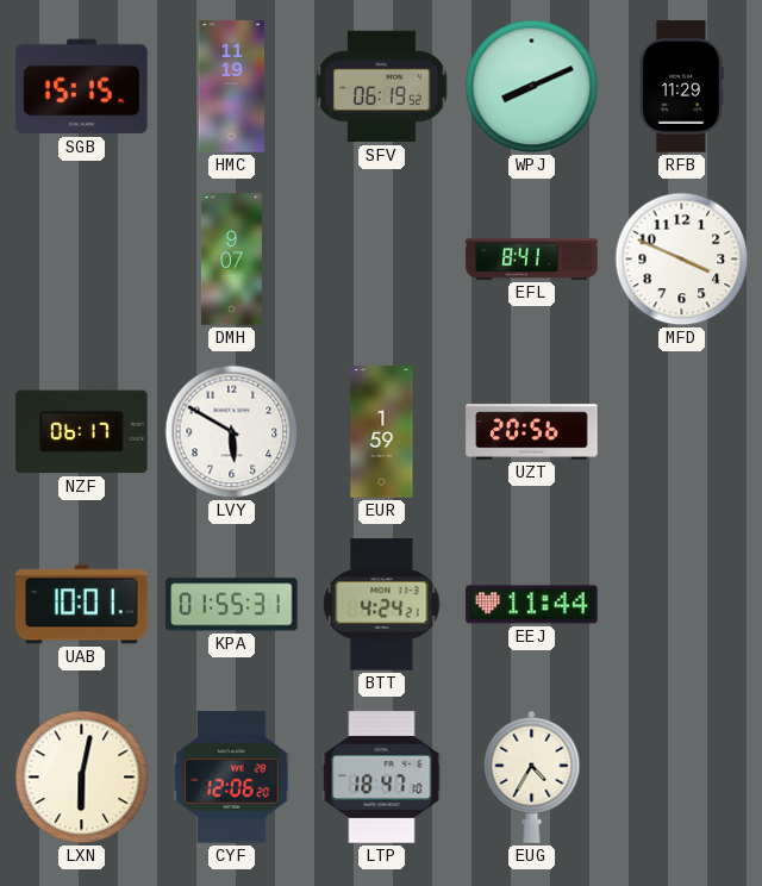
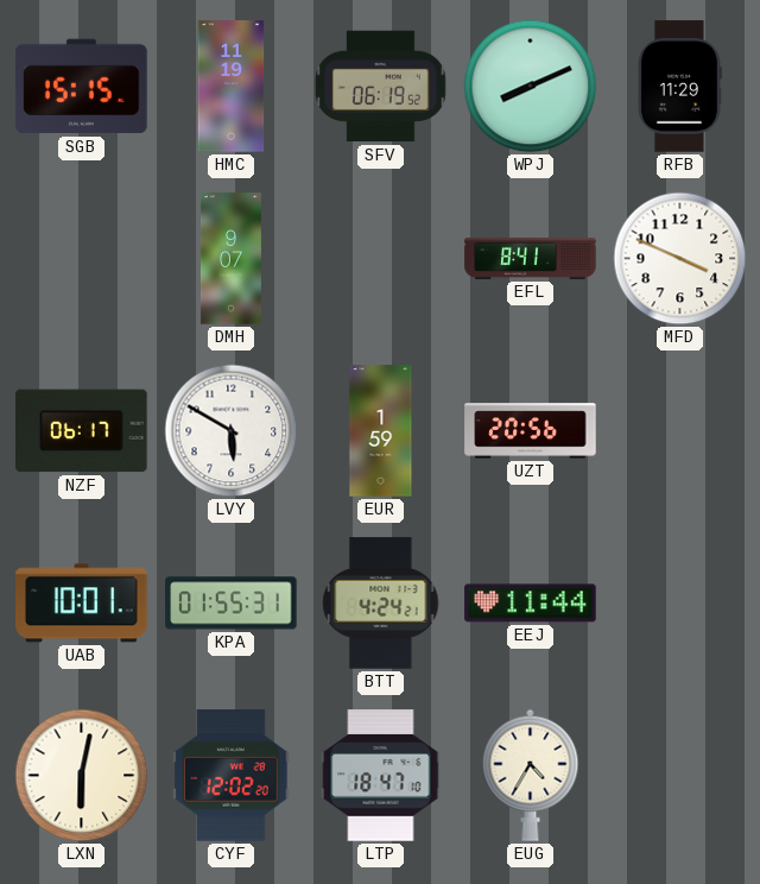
CYF: 12:06 -> 12:02
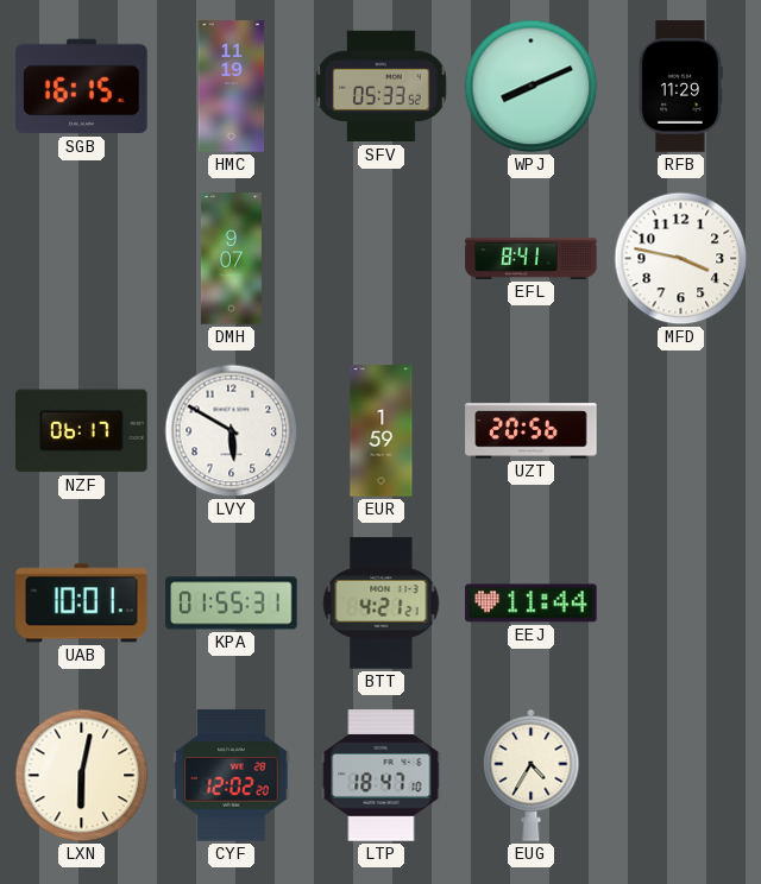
SGB: 15:15 -> 16:15
SFV: 06:19 -> 05:33
MFD: 3:49 -> 3:47
BTT: 4:24 -> 4:21
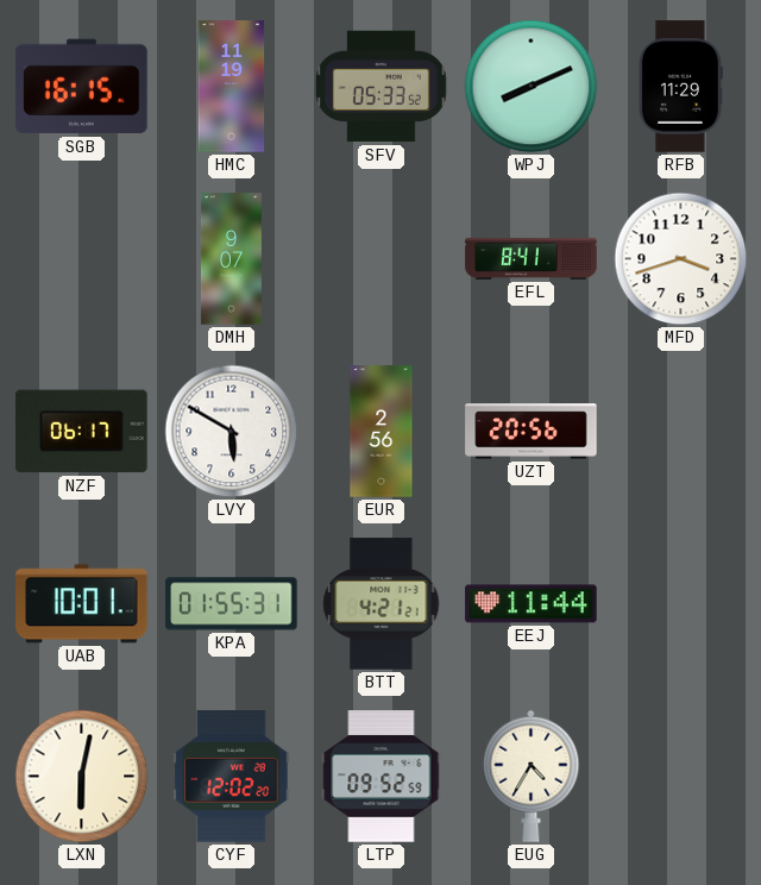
MFD: 3:47 -> 3:42
EUR: 1:59 -> 2:56
LTP: 18:47 -> 09:52
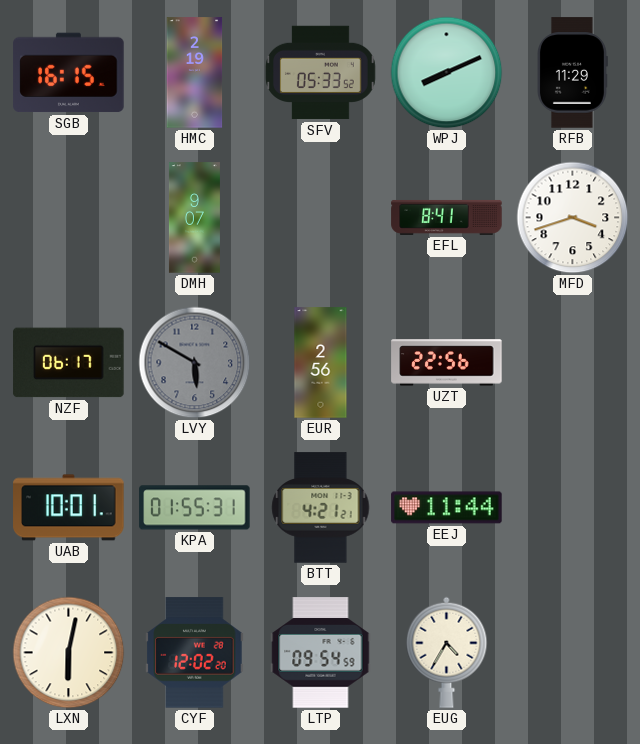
HMC: 11:19 -> 2:19
LVY dial: white -> grey
UZT: 20:56 -> 22:56
LTP: 09:52 -> 09:54
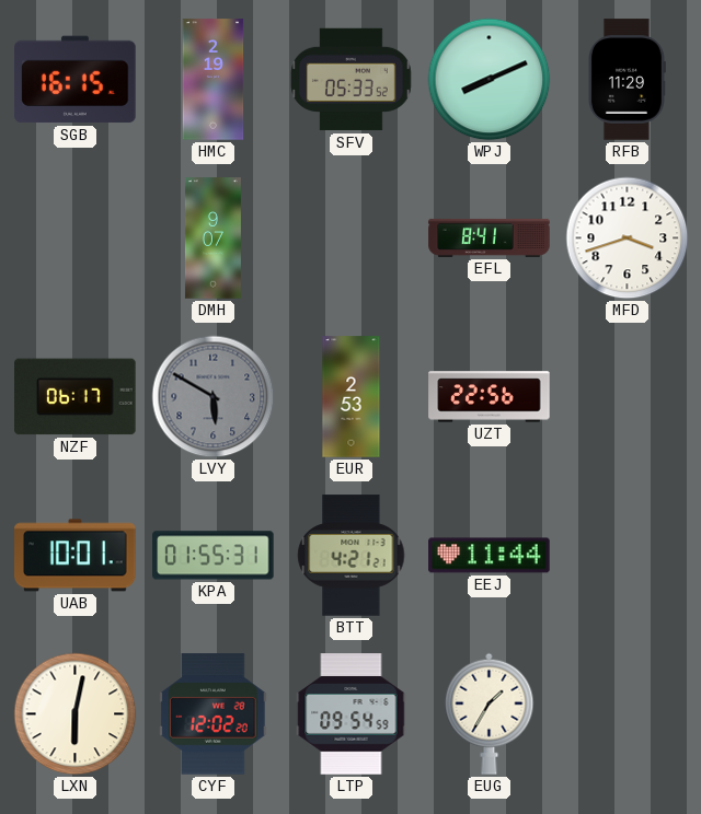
EUR: 2:56 -> 2:53
EUG: 4:35 -> 1:35
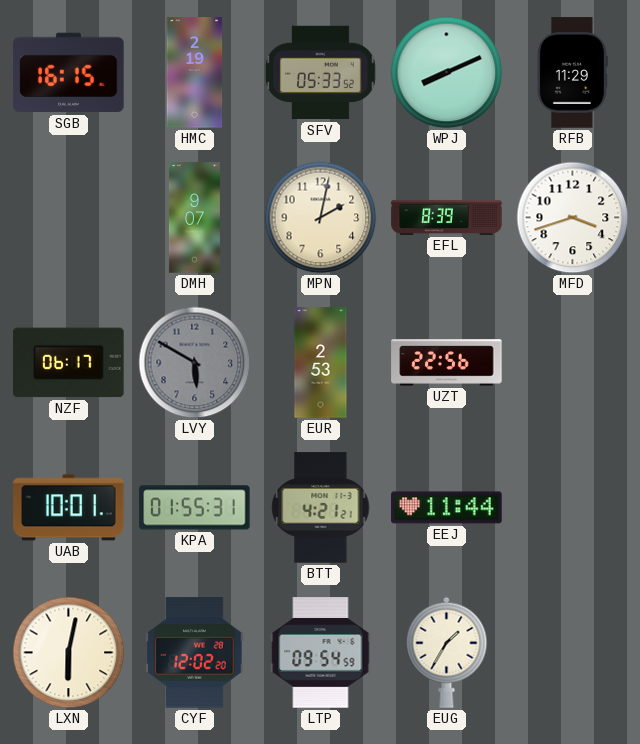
MPN: none -> 2:02
EFL: 8:41 -> 8:39
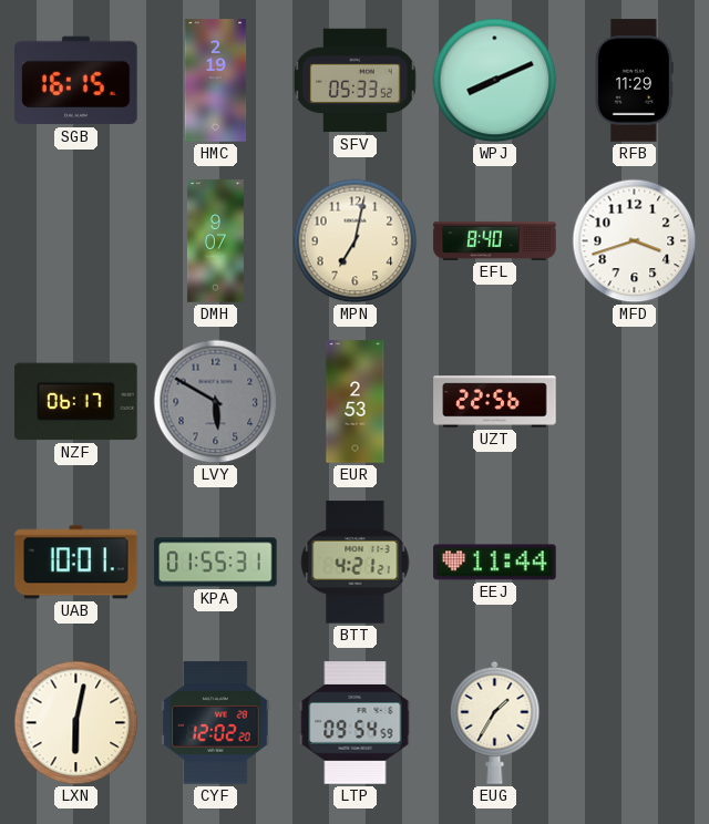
MPN: 2:02 -> 7:02
EFL: 8:39 -> 8:40
